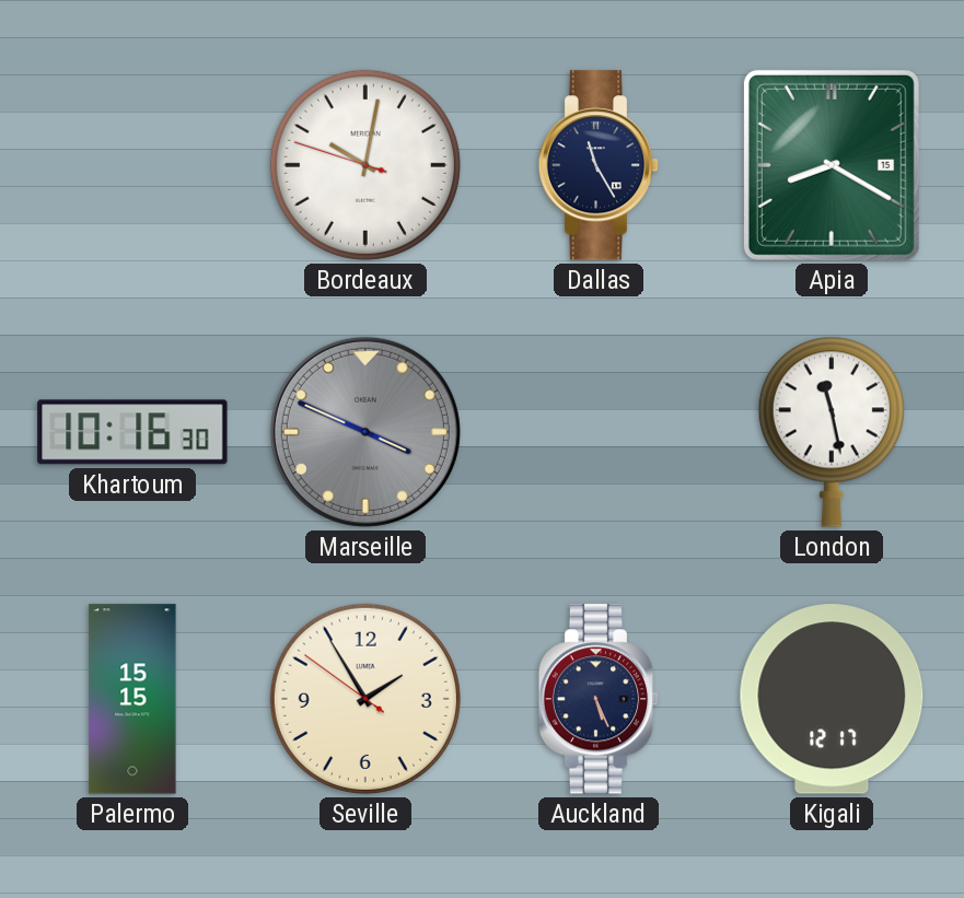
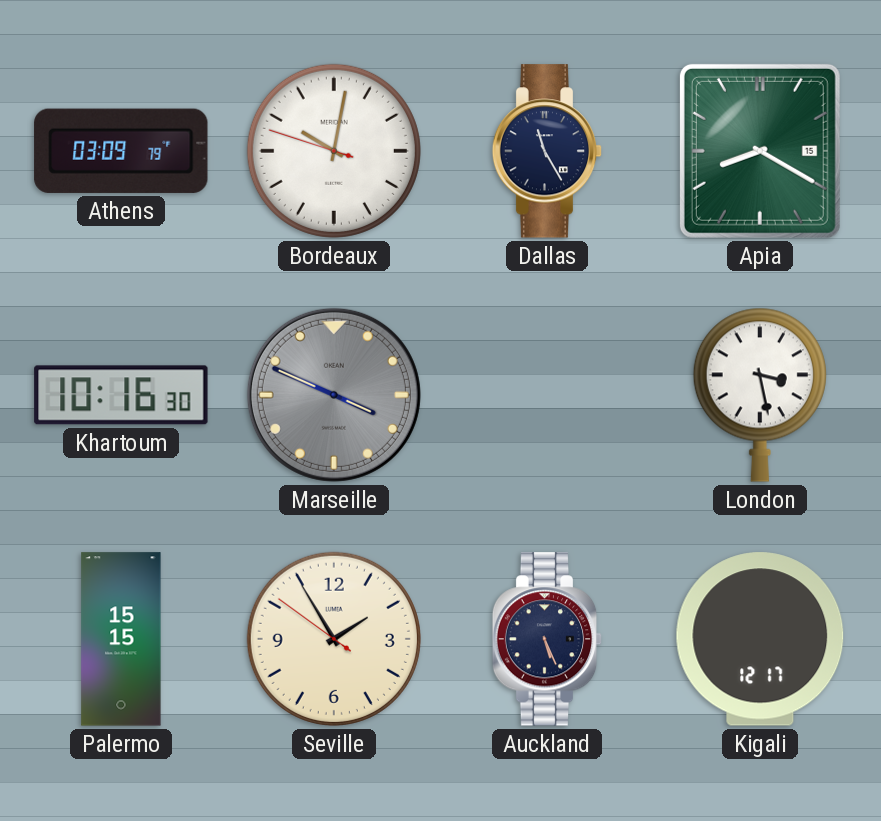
Athens: none -> 03:09
London: 11:28 -> 3:28
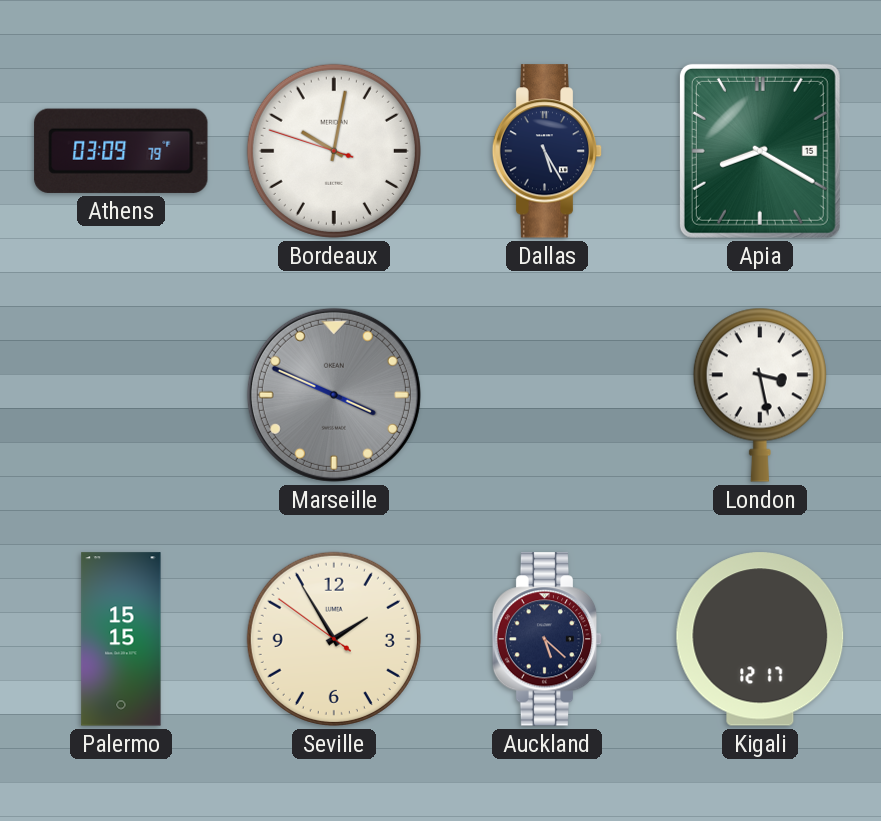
Dallas: 11:25 -> 5:25
Khartoum: 10:16 -> none
Auckland: 5:26 -> 5:22
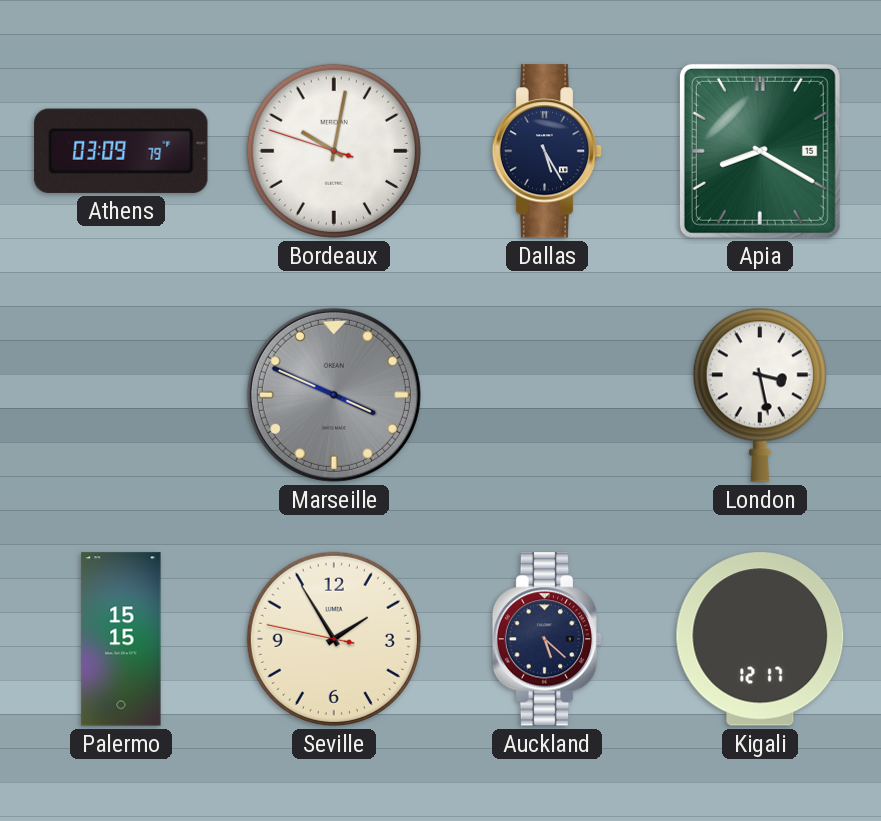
Seville: 1:54:51 -> 1:54:47
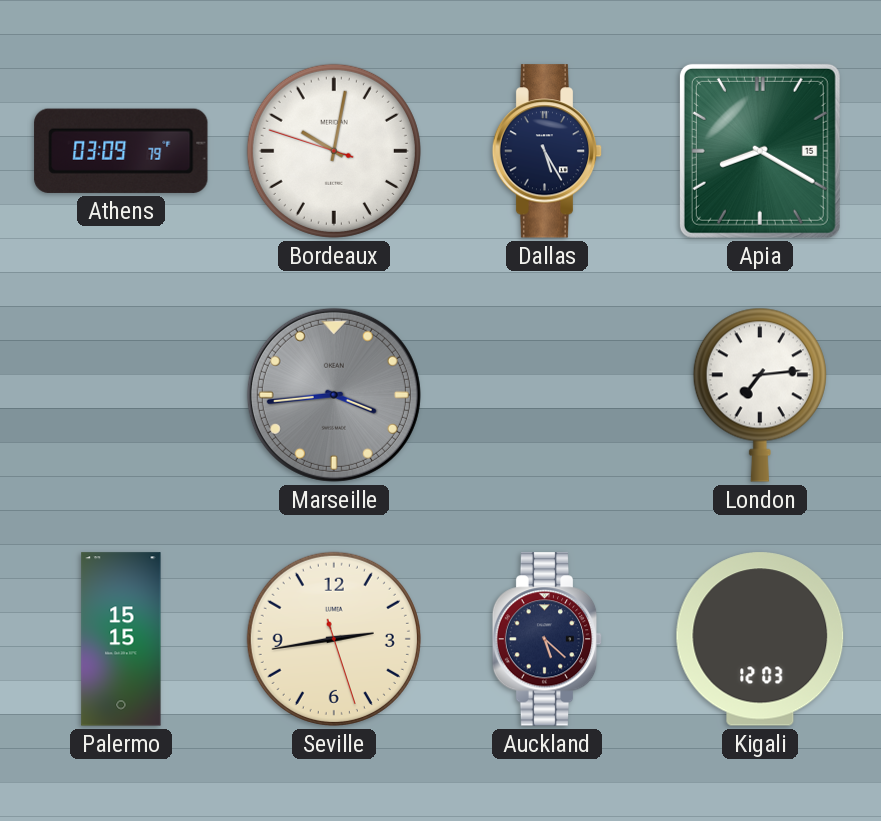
Marseille: 3:49 -> 3:44
London: 3:28 -> 7:14
Seville: 1:54 -> 2:43
Kigali: 12:17 -> 12:03
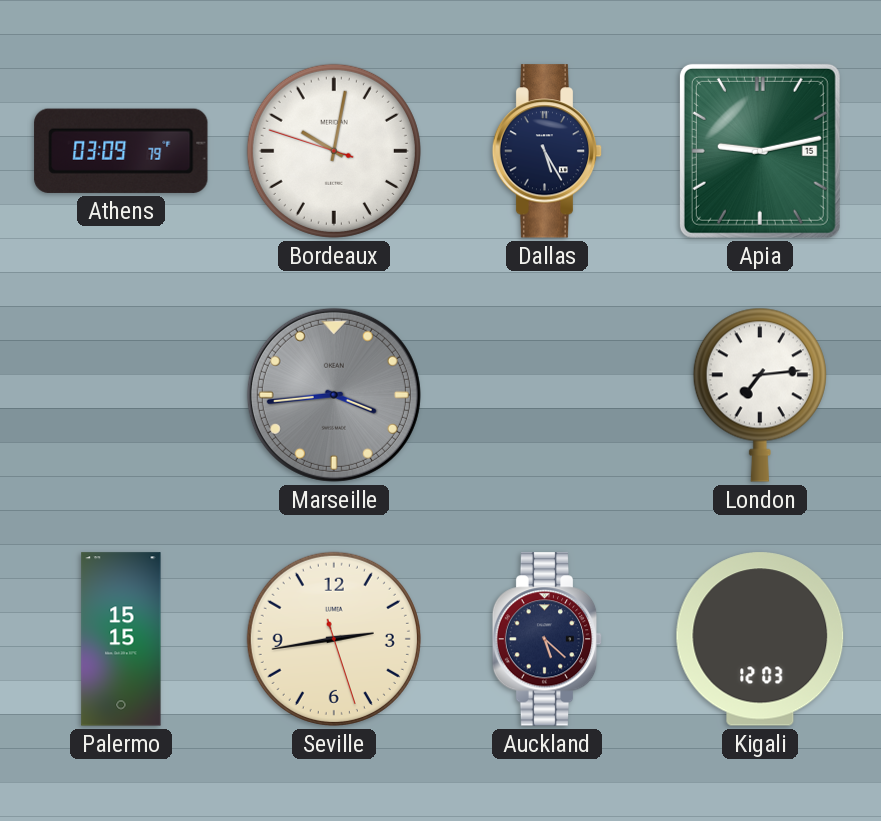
Apia: 8:20 -> 9:13
